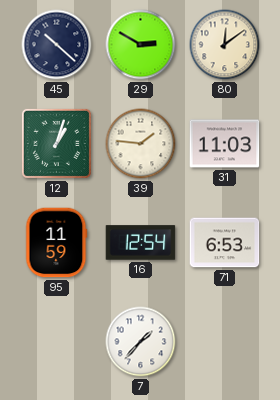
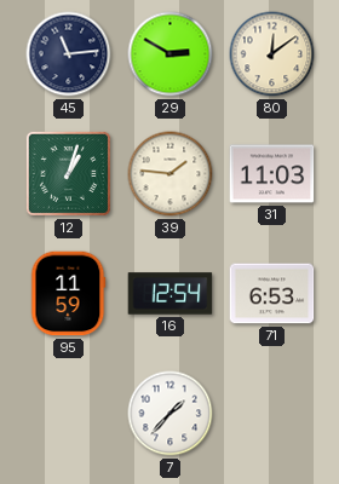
45: 10:22 -> 11:14
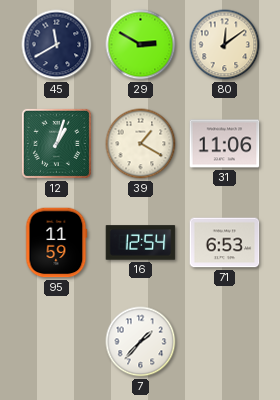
45: 11:14 -> 11:40
39: 1:46 -> 1:20
31: 11:03 -> 11:06
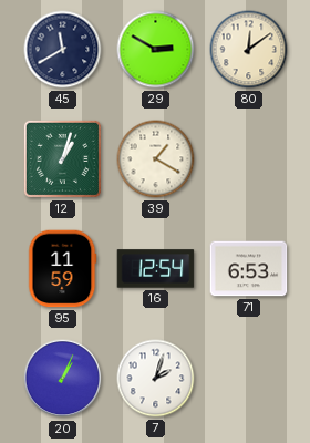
31: 11:06 -> none
20: none -> 1:04
7: 1:37 -> 2:03
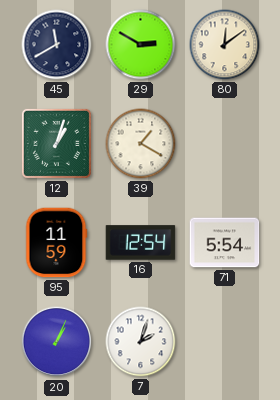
71: 6:53 -> 5:54
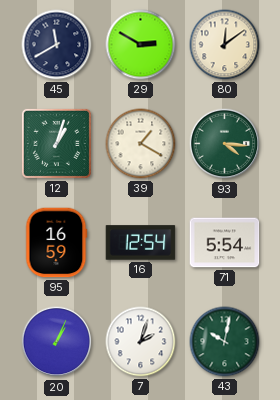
93: none -> 4:16
95: 11:59 -> 16:59
43: none -> 10:02
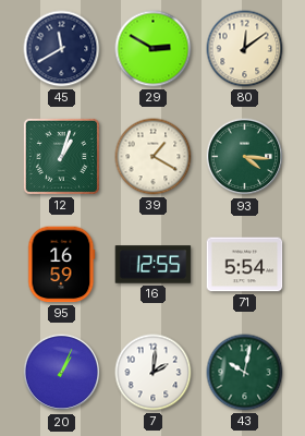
16: 12:54 -> 12:55
7: 2:03 -> 2:01
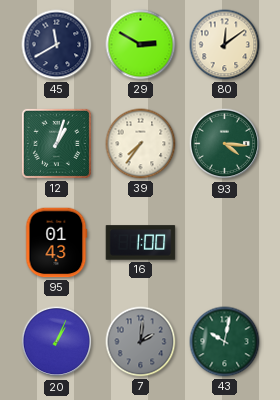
39: 1:20 -> 7:36
95: 16:59 -> 01:43
16: 12:55 -> 1:00
71: 5:54 -> none
7 dial: white -> grey
